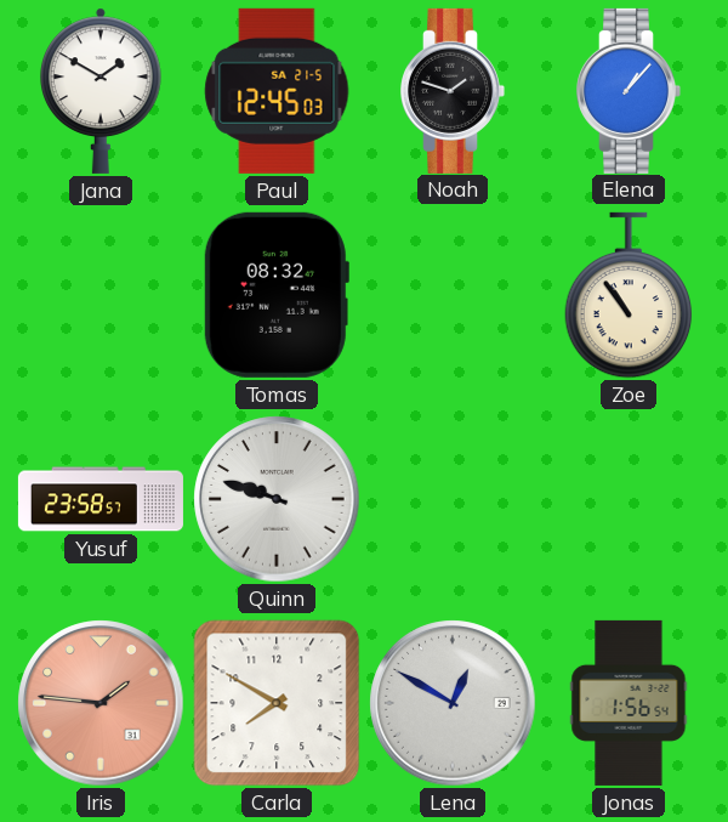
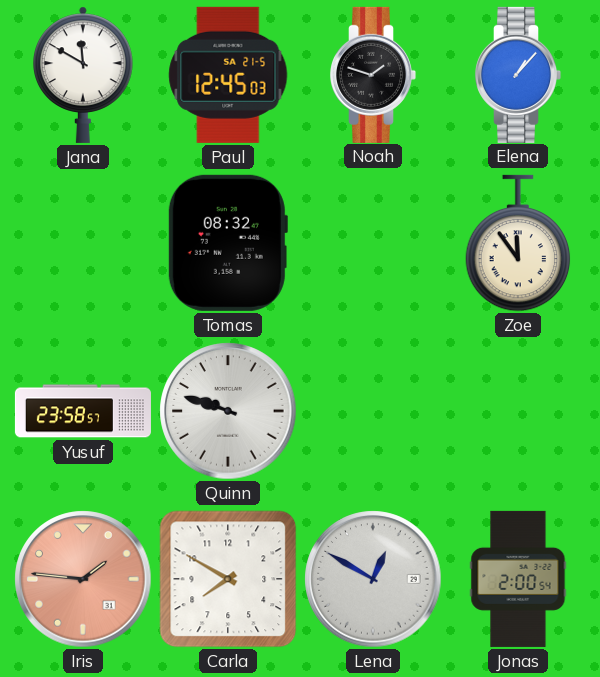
Jana: 1:50 -> 11:50
Zoe: 10:54 -> 11:54
Jonas: 1:56 -> 2:00
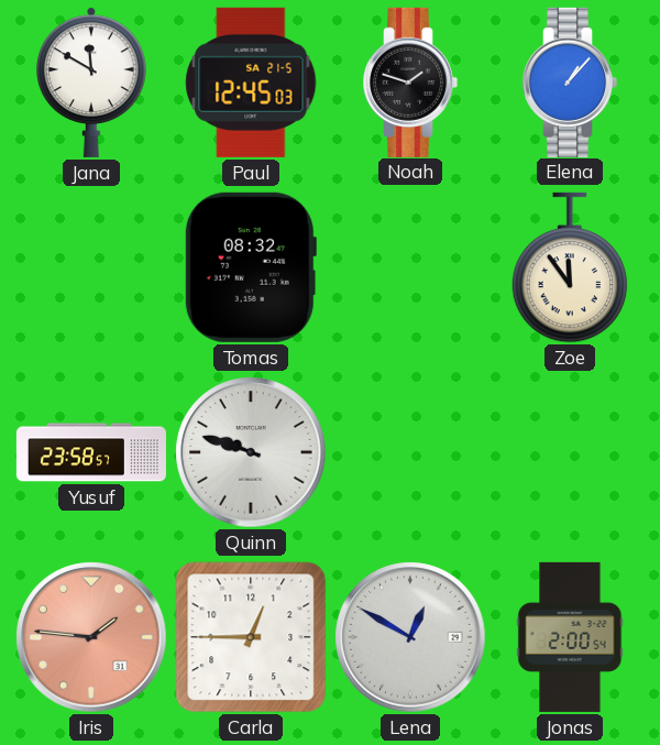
Carla: 7:50 -> 12:45
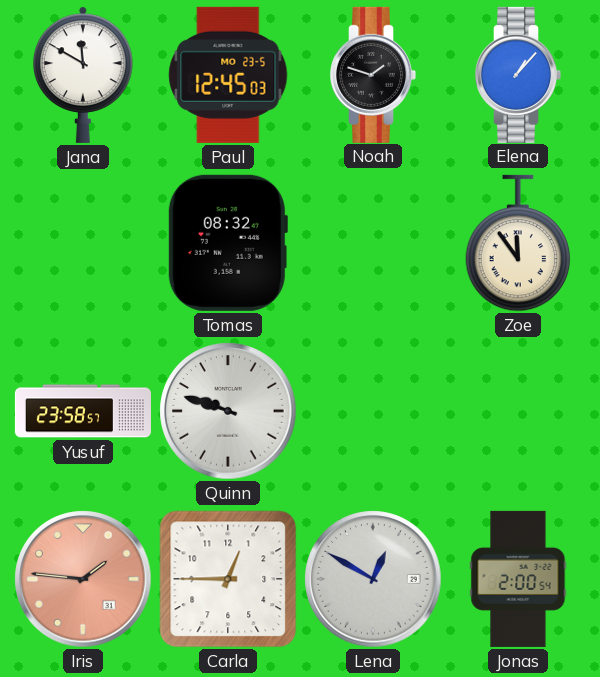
Paul date: SA 21-5 -> MO 23-5
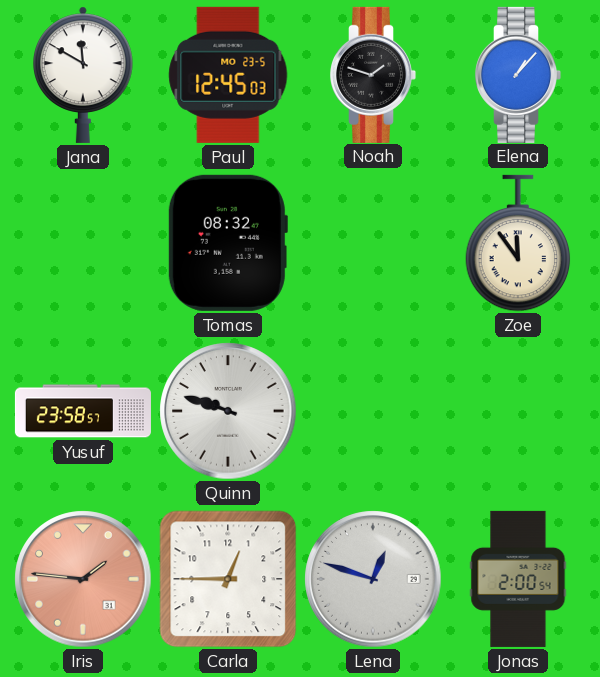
Lena: 12:50 -> 12:48
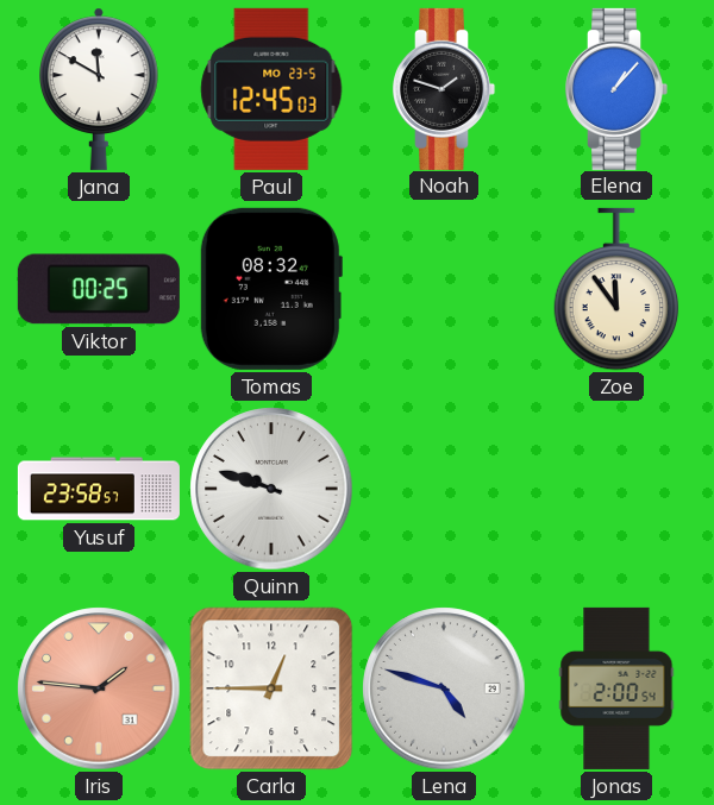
Viktor: none -> 00:25
Lena: 12:48 -> 4:48
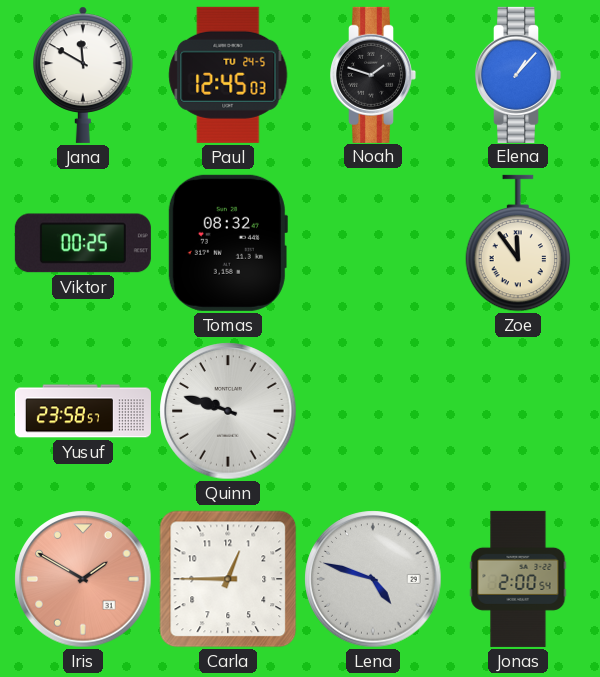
Paul date: MO 23-5 -> TU 24-5
Iris: 1:46 -> 1:50
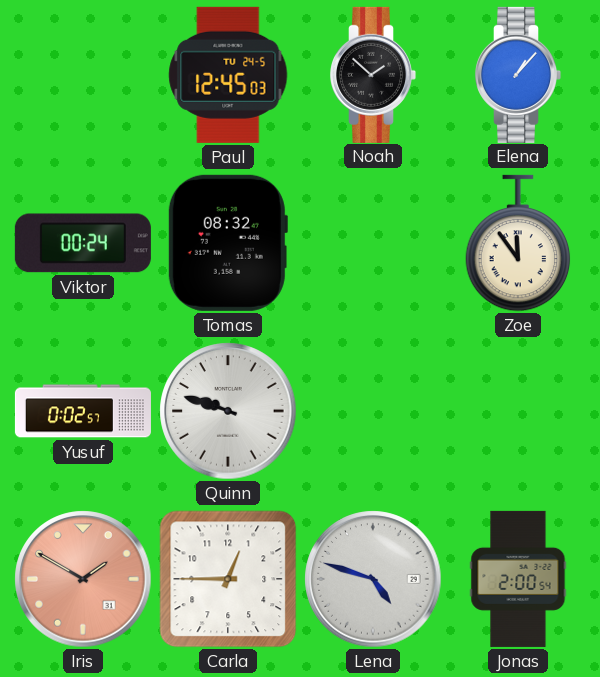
Jana: 11:50 -> none
Noah: 1:48 -> 1:52
Viktor: 00:25 -> 00:24
Yusuf: 23:58 -> 0:02
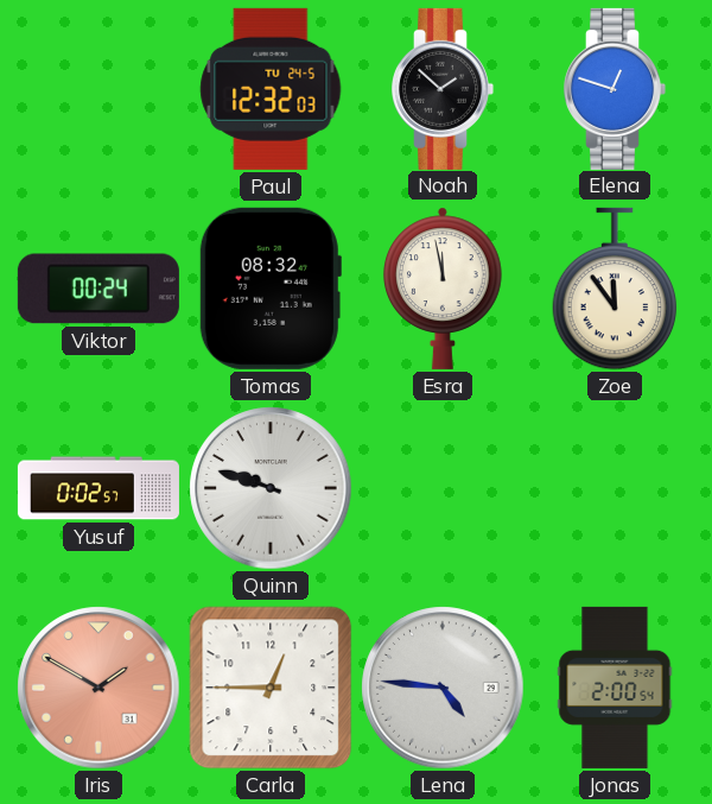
Paul: 12:45 -> 12:32
Elena: 1:07 -> 12:48
Esra: none -> 11:58
Lena: 4:48 -> 4:46
